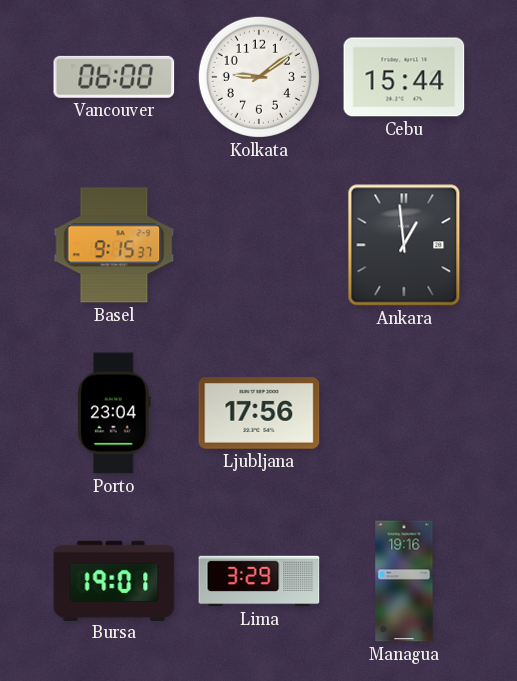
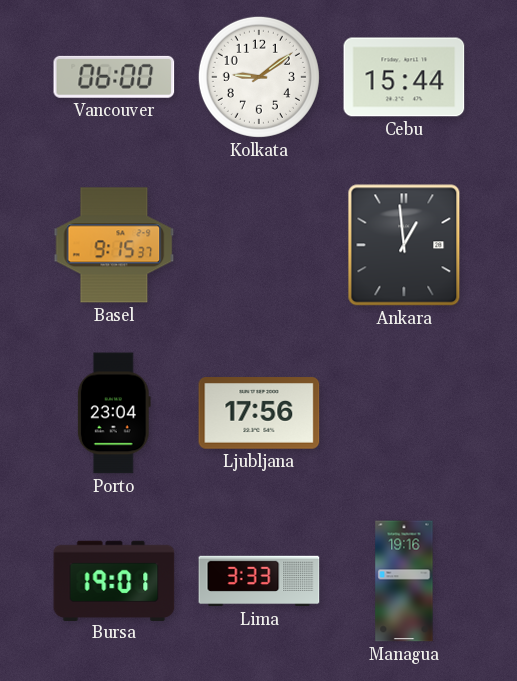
Lima: 3:29 -> 3:33
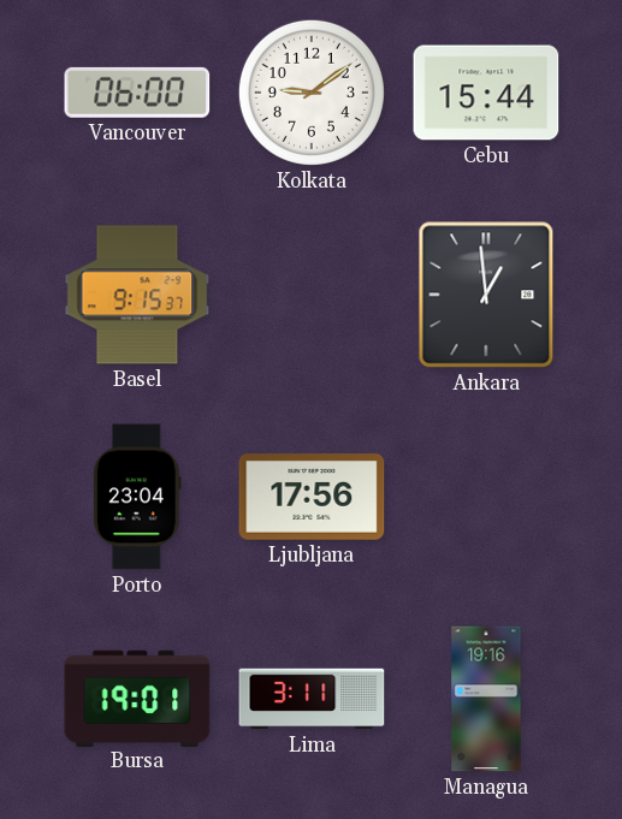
Lima: 3:33 -> 3:11
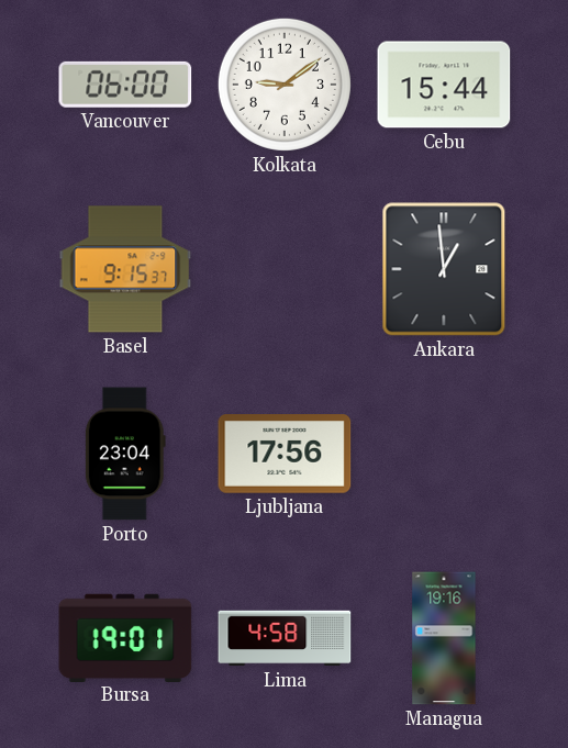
Lima: 3:11 -> 4:58
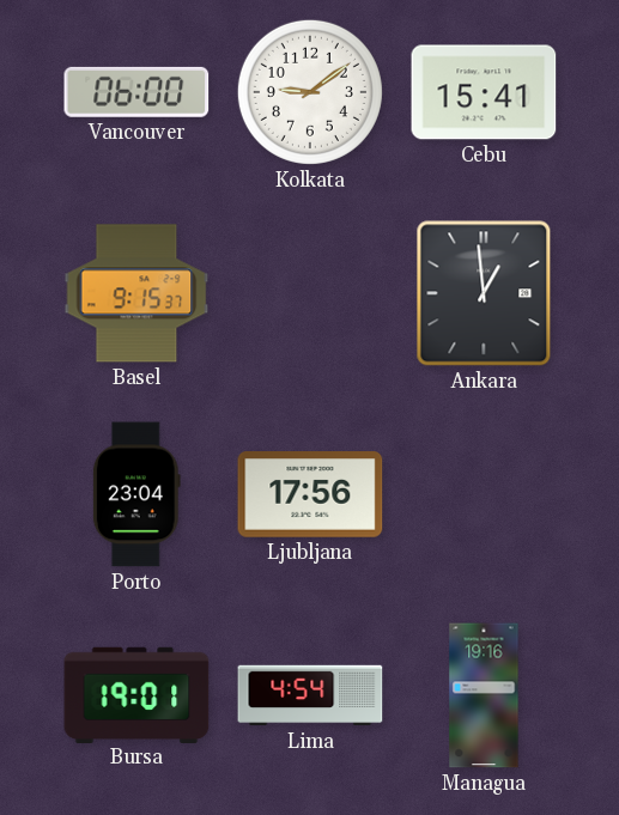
Cebu: 15:44 -> 15:41
Lima: 4:58 -> 4:54
